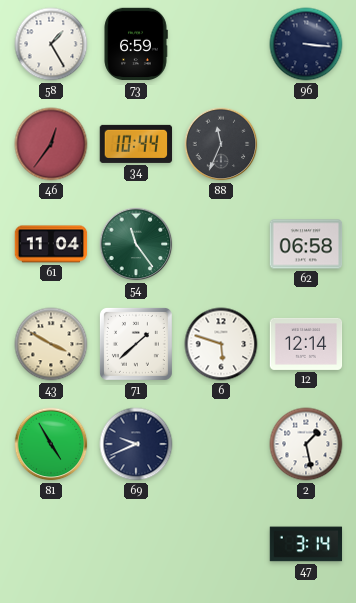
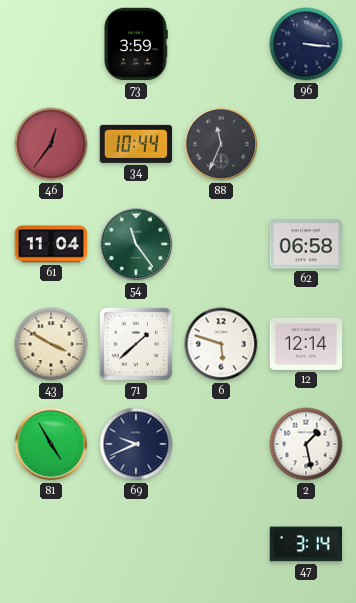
58: 1:25 -> none
73: 6:59 -> 3:59
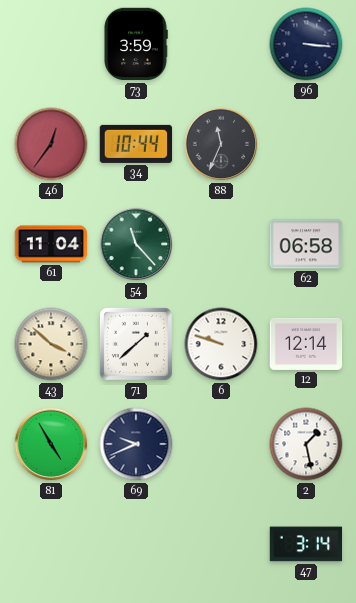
54: 11:24 -> 11:23
43: 3:50 -> 3:52
6: 5:48 -> 9:48
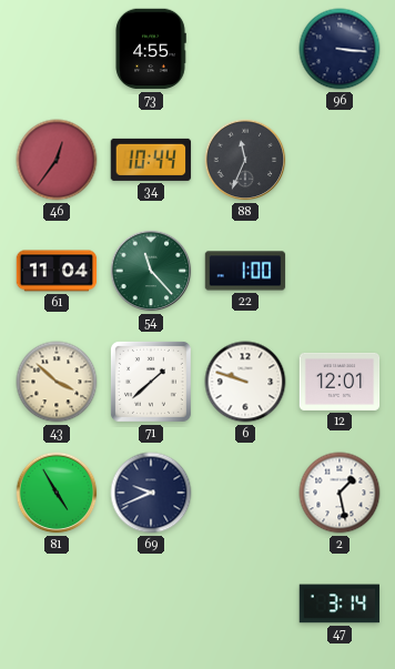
73: 3:59 -> 4:55
22: none -> 1:00
62: 06:58 -> none
12: 12:14 -> 12:01
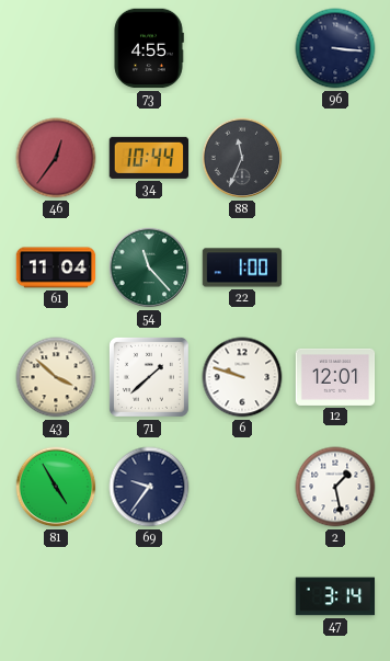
69: 9:41 -> 9:36
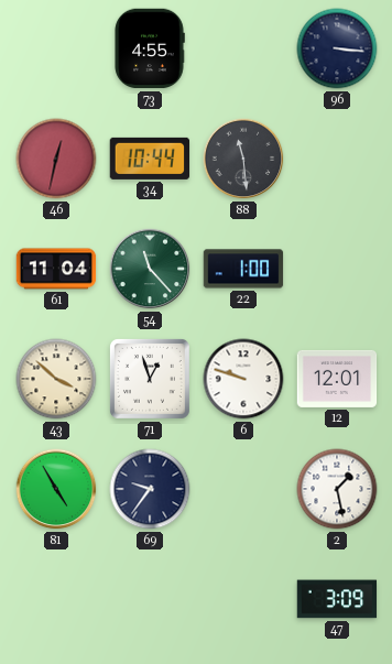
46: 12:36 -> 12:32
88: 11:34 -> 11:29
71: 1:38 -> 12:57
47: 3:14 -> 3:09
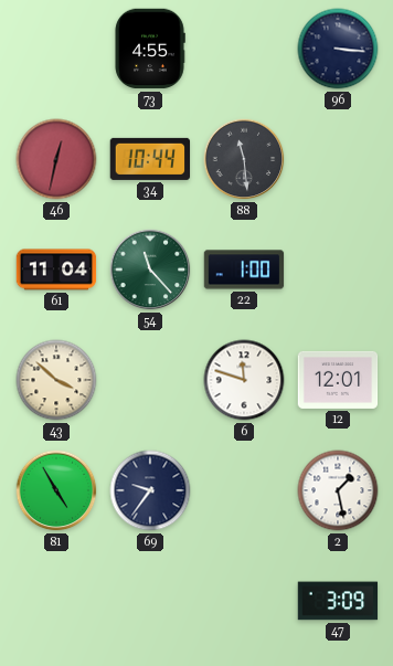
71: 12:57 -> none
6: 9:48 -> 11:48
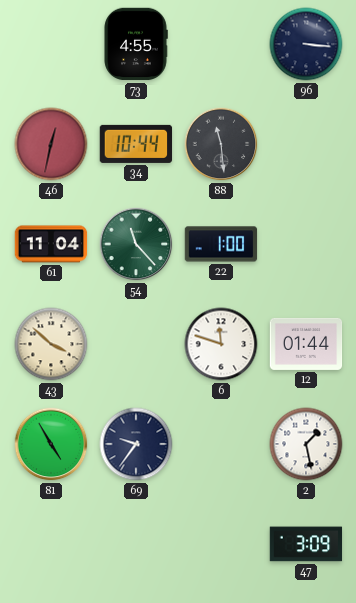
12: 12:01 -> 01:44
